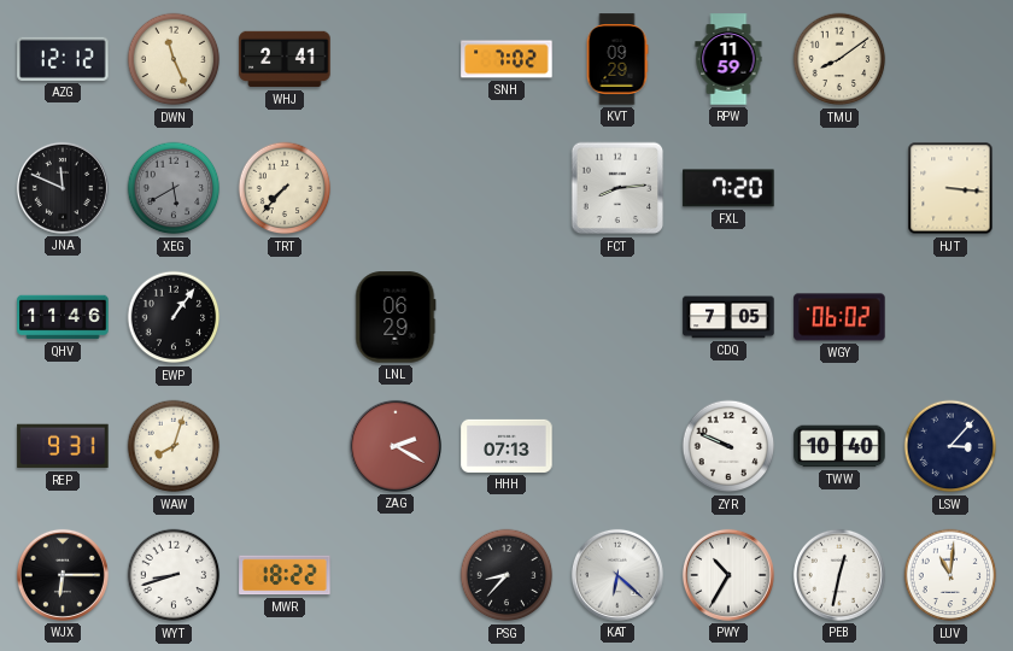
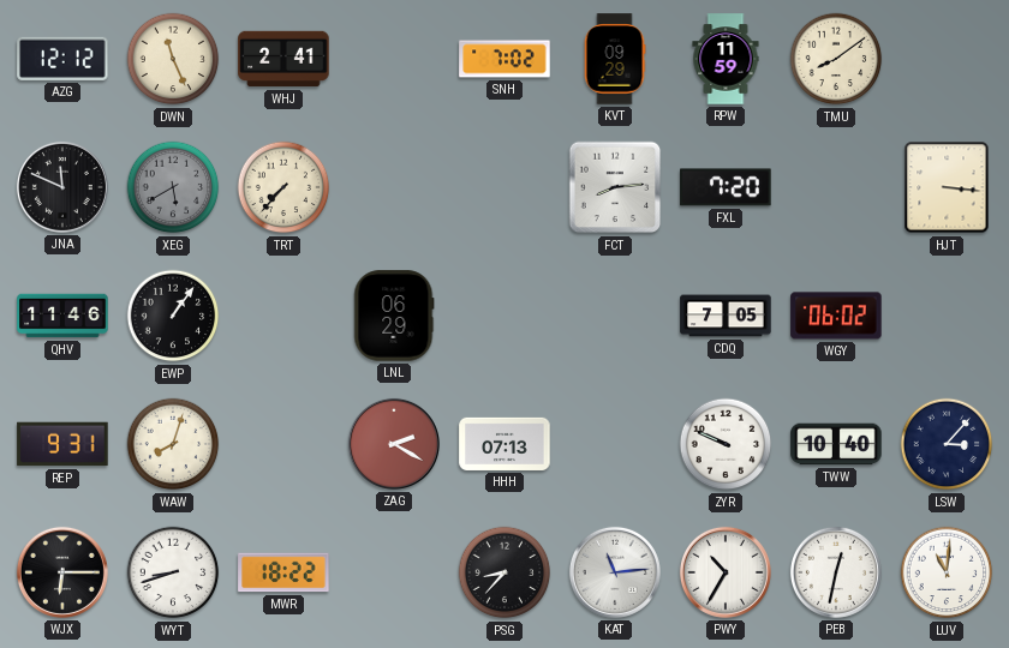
KAT: 6:22 -> 11:14
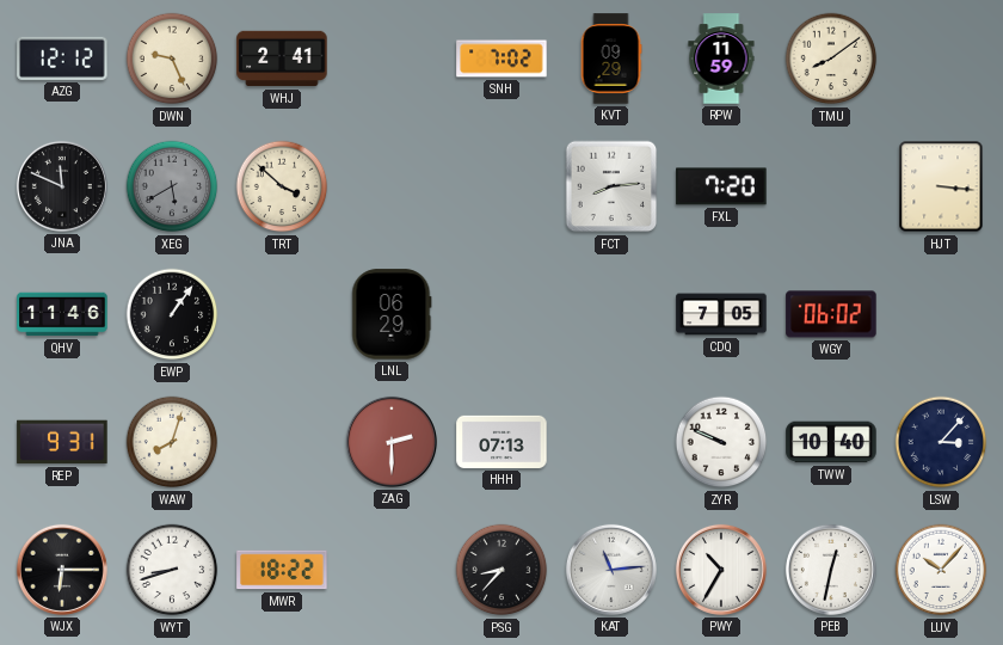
DWN: 11:26 -> 9:26
TRT: 7:37 -> 3:52
ZAG: 2:20 -> 2:30
LUV: 11:01 -> 10:07
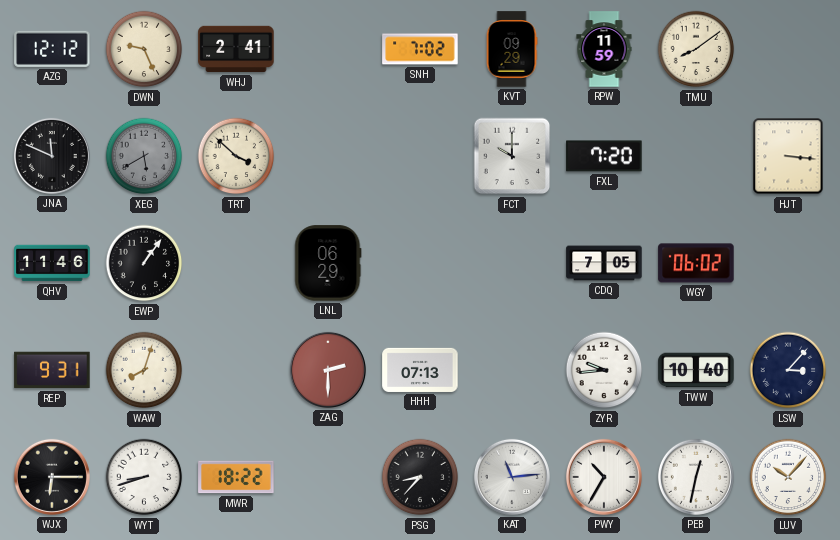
FCT: 8:14 -> 10:00
ZYR: 9:49 -> 9:44
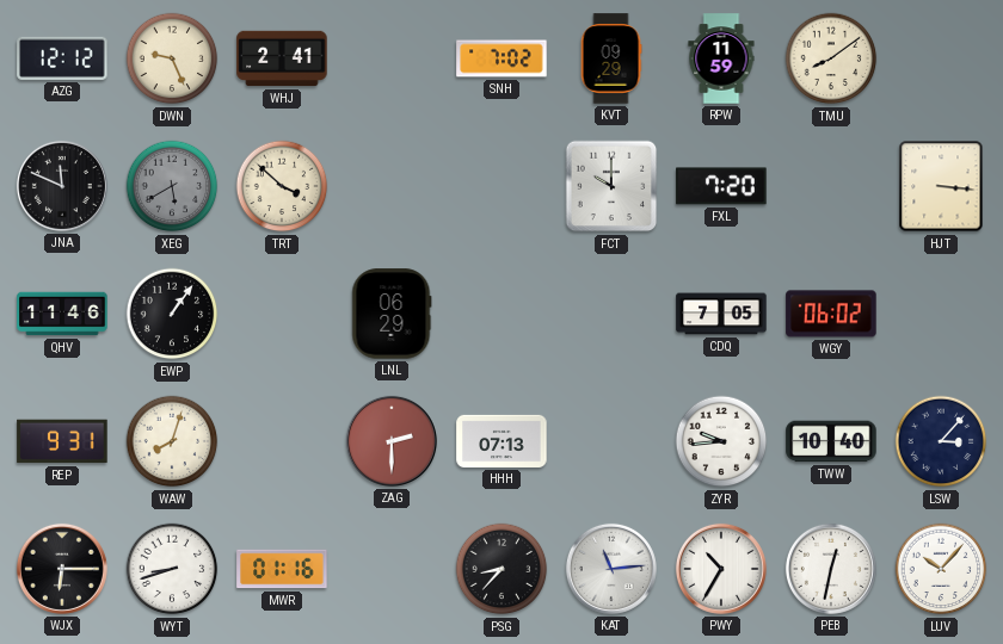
MWR: 18:22 -> 01:16
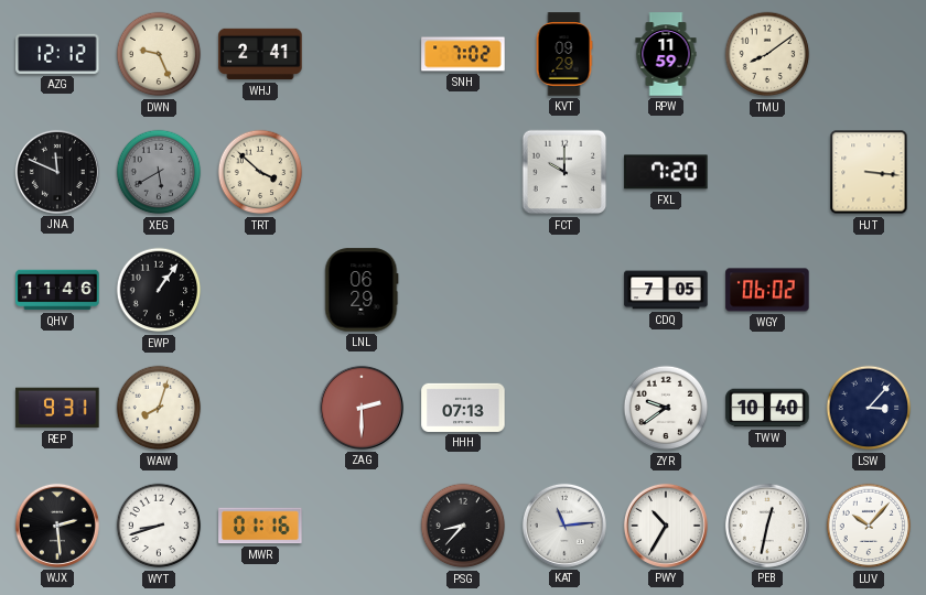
ZYR: 9:44 -> 9:39
WJX: 6:15 -> 2:29
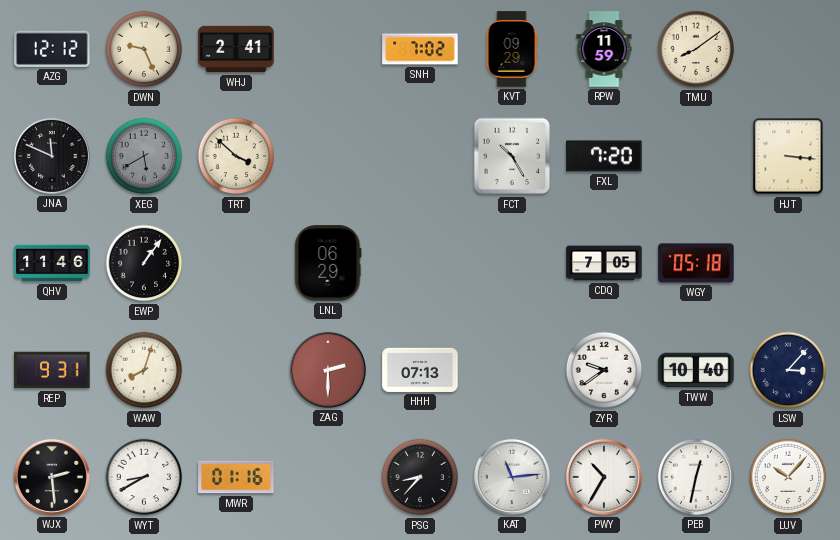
FCT: 10:00 -> 10:25
WGY: 06:02 -> 05:18
WYT: 8:42 -> 8:40
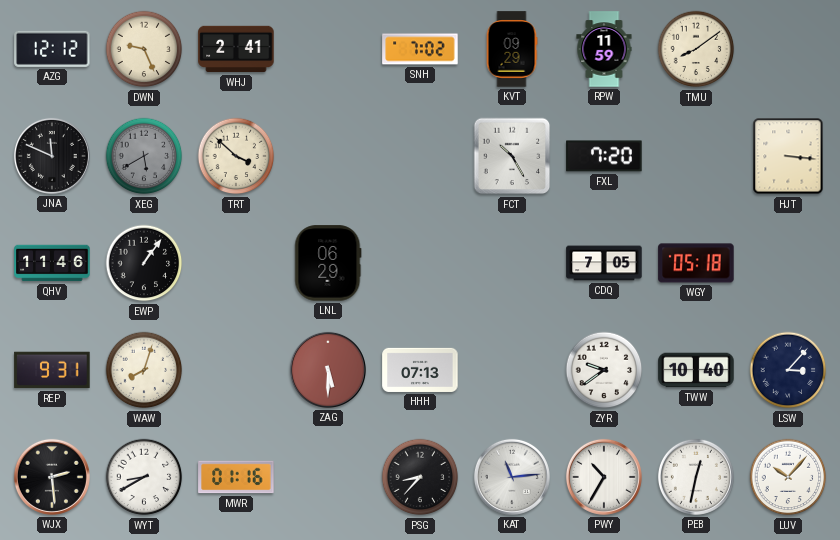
ZAG: 2:30 -> 5:30
